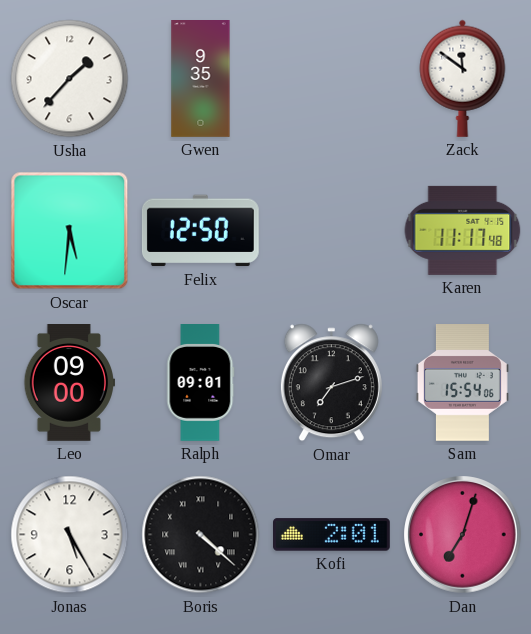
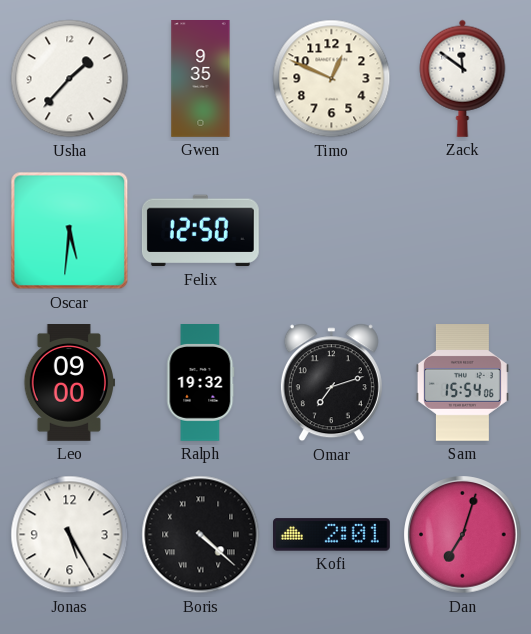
Timo: none -> 12:49
Karen: 11:17 -> none
Ralph: 09:01 -> 19:32
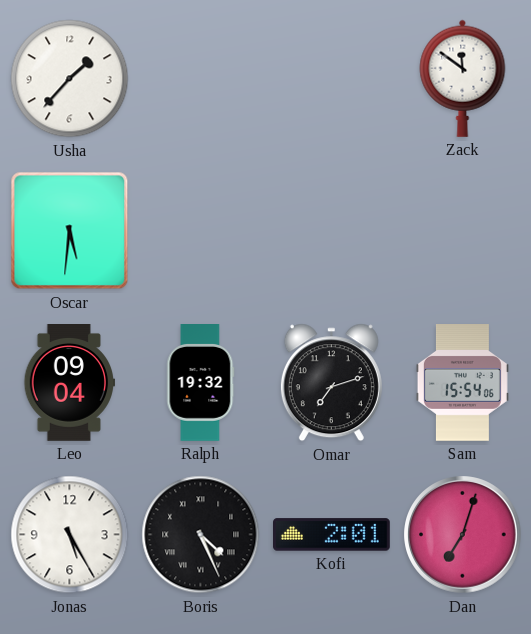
Gwen: 9:35 -> none
Timo: 12:49 -> none
Felix: 12:50 -> none
Leo: 09:00 -> 09:04
Boris: 4:22 -> 4:26
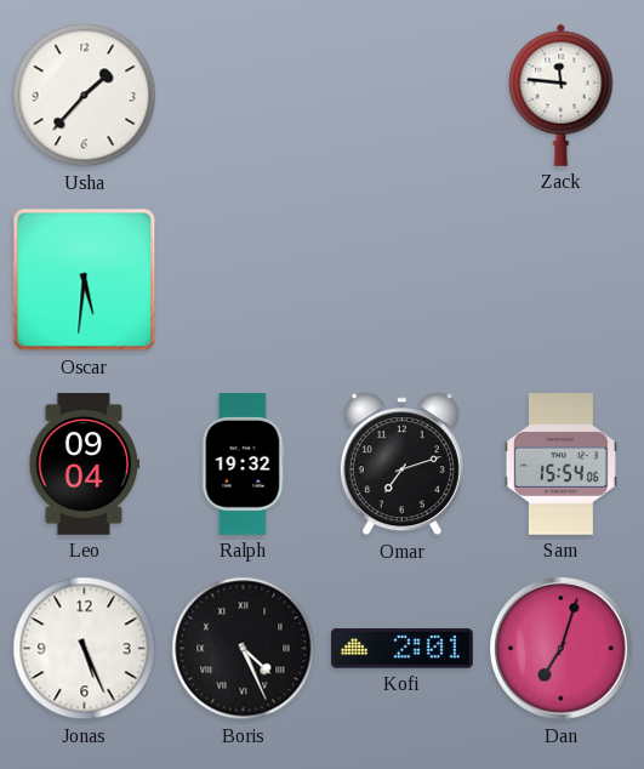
Zack: 11:51 -> 11:46
Jonas: 5:25 -> 5:26
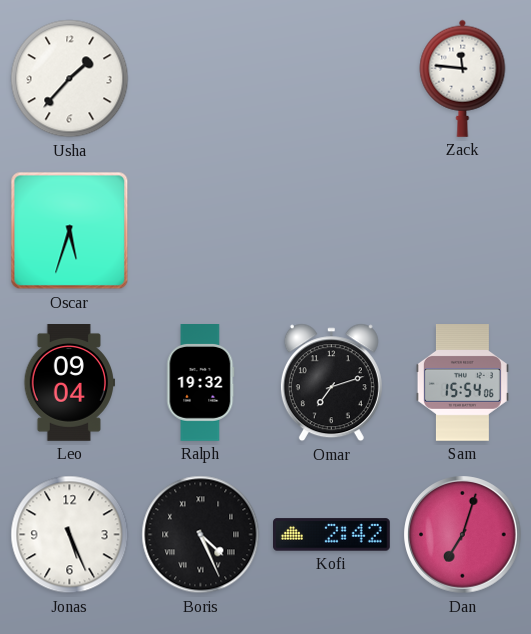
Oscar: 5:31 -> 5:33
Kofi: 2:01 -> 2:42
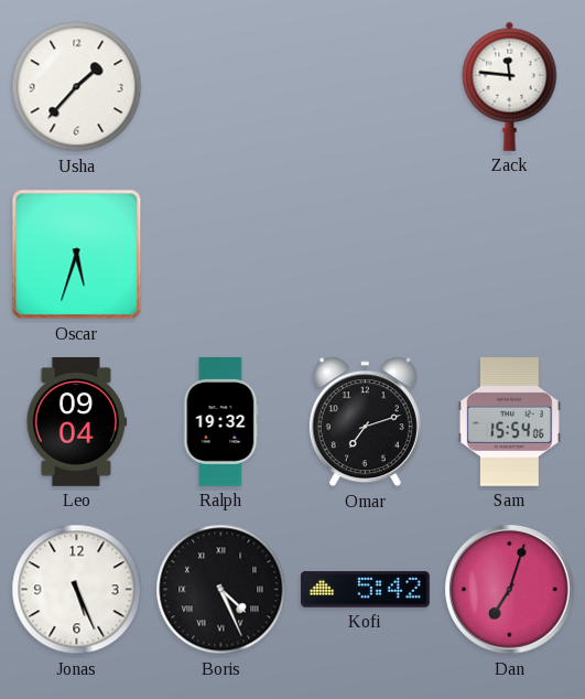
Kofi: 2:42 -> 5:42
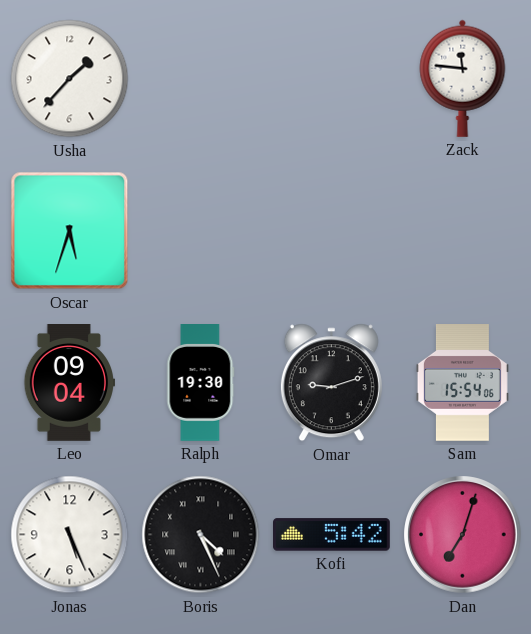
Ralph: 19:32 -> 19:30
Omar: 7:12 -> 9:12
